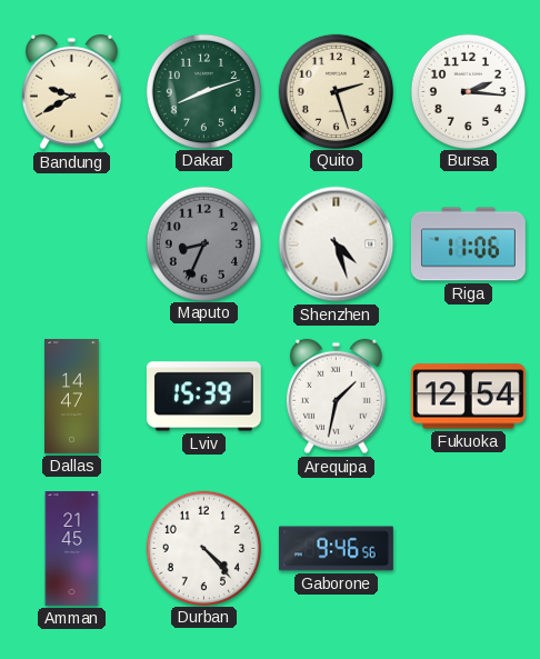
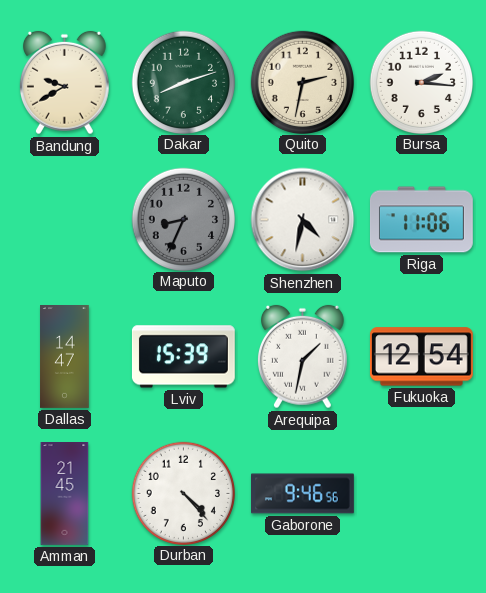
Quito: 2:27 -> 2:32
Shenzhen: 4:27 -> 4:32
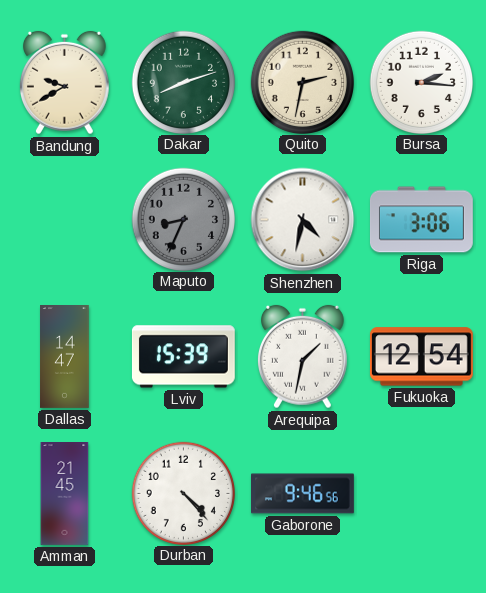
Riga: 11:06 -> 3:06
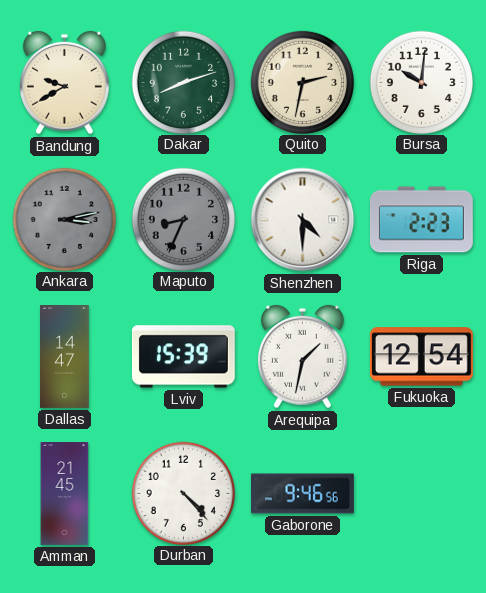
Bursa: 2:16 -> 10:01
Ankara: none -> 3:13
Shenzhen: 4:32 -> 4:30
Riga: 3:06 -> 2:23
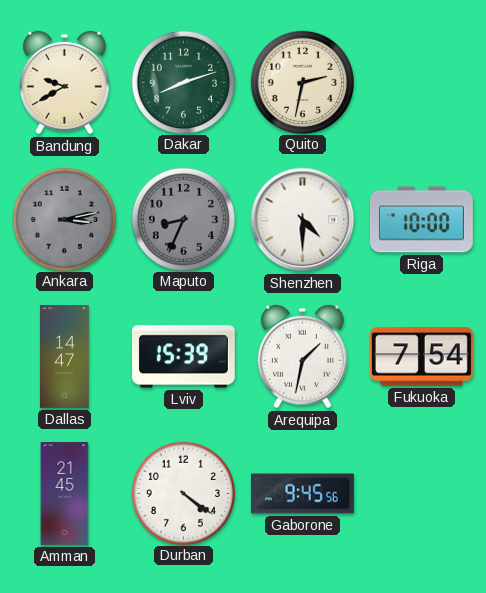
Bursa: 10:01 -> none
Riga: 2:23 -> 10:00
Fukuoka: 12:54 -> 7:54
Durban: 4:23 -> 4:21
Gaborone: 9:46 -> 9:45
